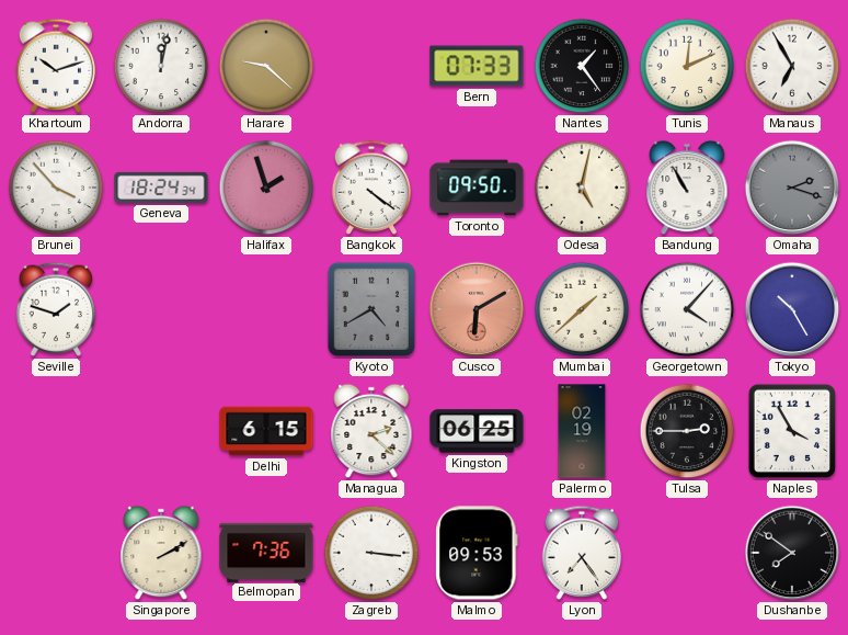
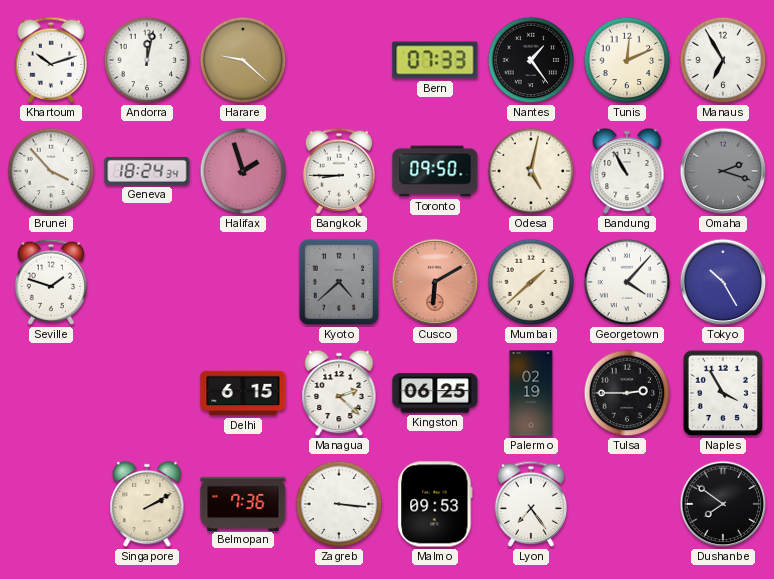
Bangkok: 4:21 -> 8:45
Kyoto: 4:40 -> 4:38
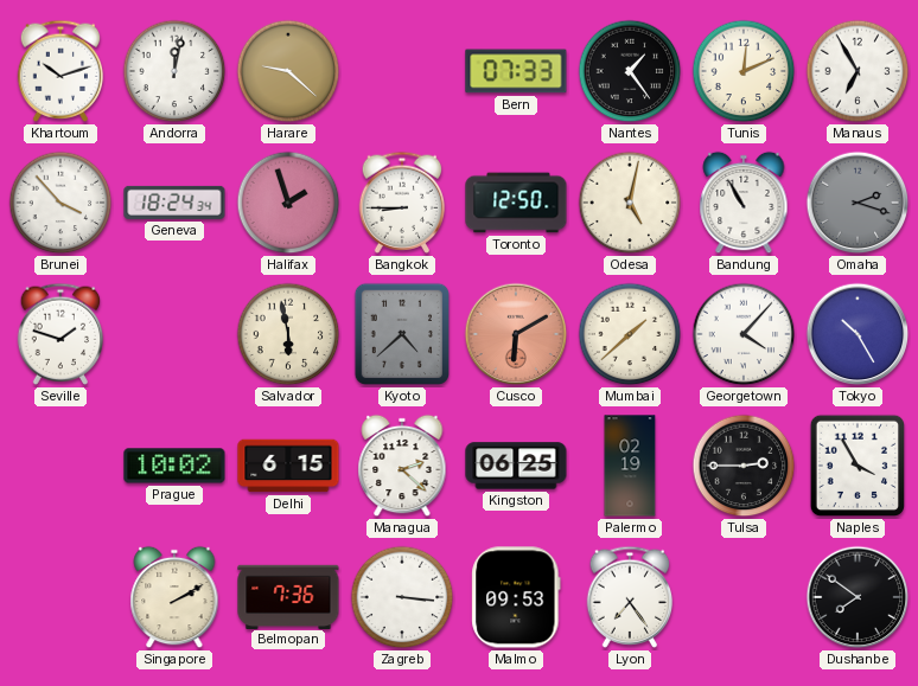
Toronto: 09:50 -> 12:50
Salvador: none -> 5:58
Prague: none -> 10:02
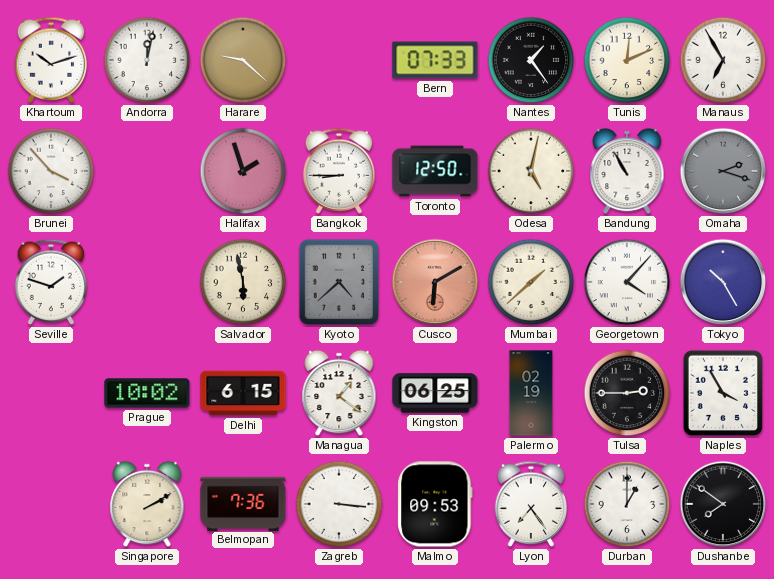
Geneva: 18:24 -> none
Managua: 2:22 -> 1:21
Durban: none -> 1:00
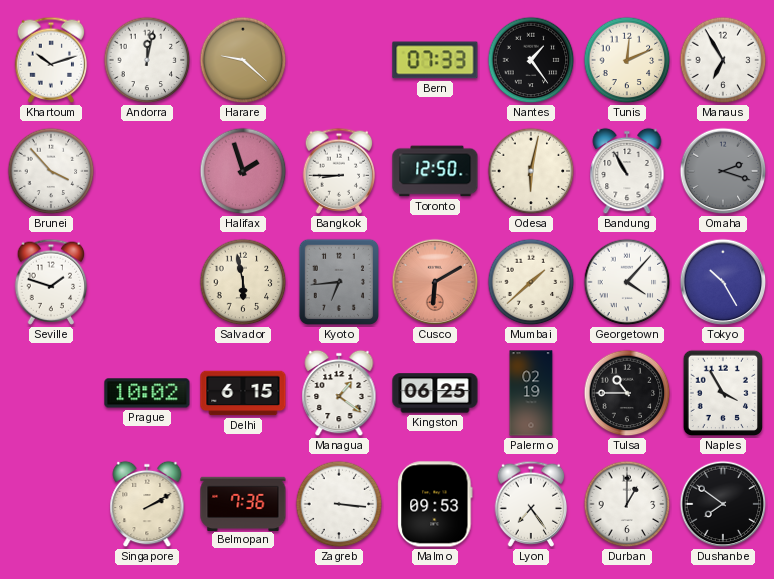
Odesa: 5:02 -> 6:02
Kyoto: 4:38 -> 6:44
Tulsa: 2:45 -> 10:45
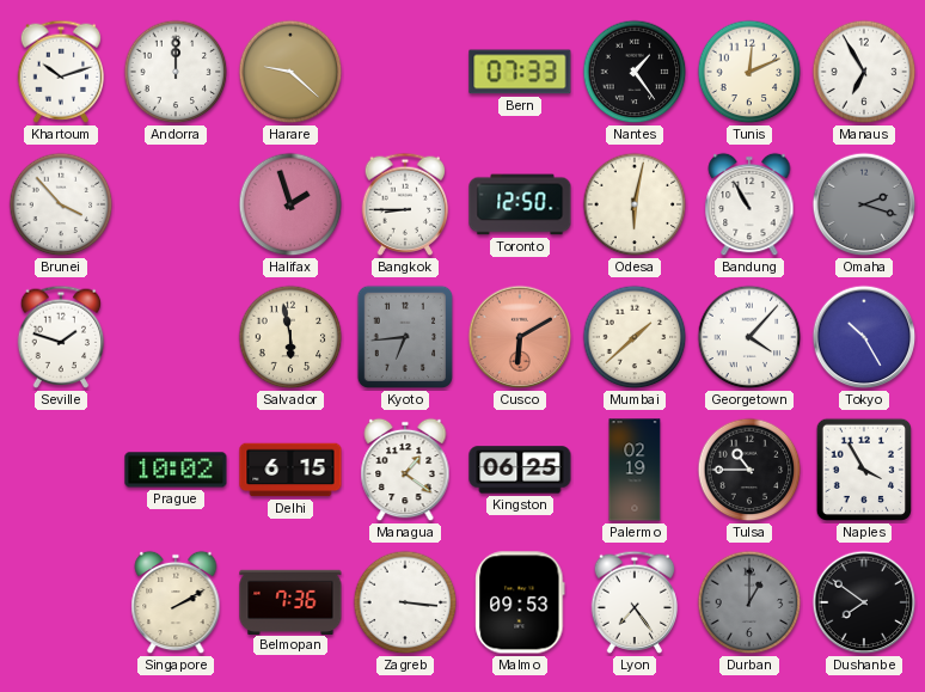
Andorra: 12:02 -> 12:00
Durban dial: white -> grey
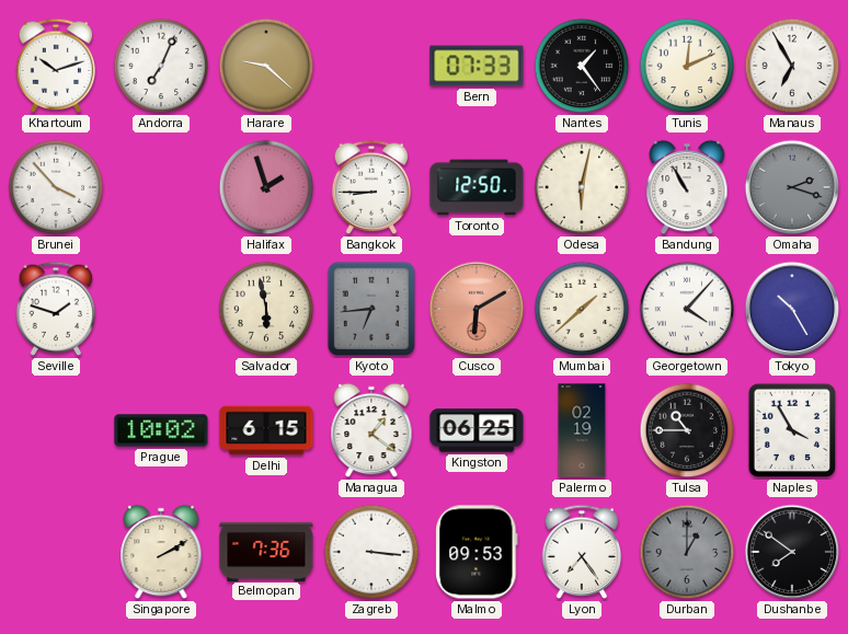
Andorra: 12:00 -> 7:04
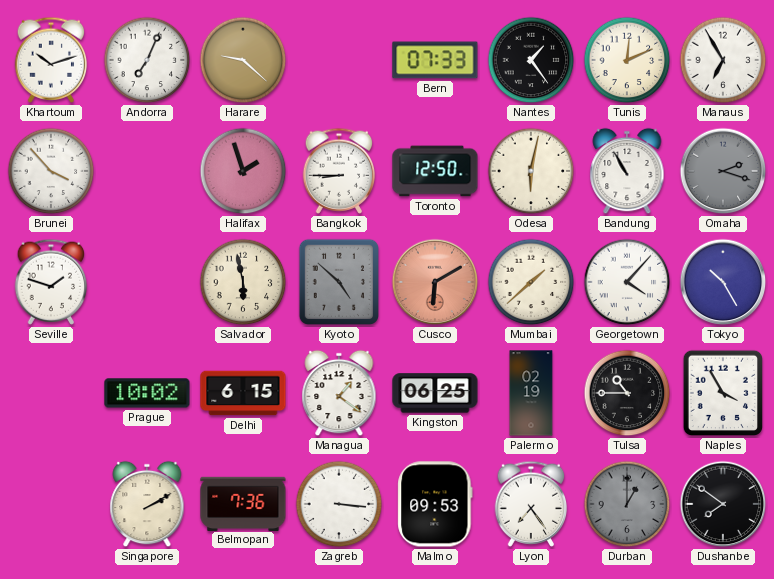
Kyoto: 6:44 -> 4:52
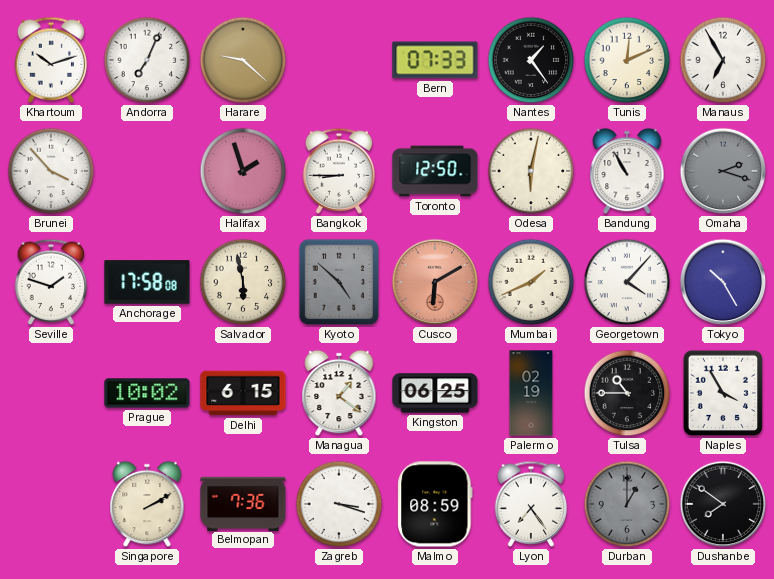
Anchorage: none -> 17:58
Mumbai: 1:38 -> 1:41
Zagreb: 3:16 -> 3:18
Malmo: 09:53 -> 08:59
